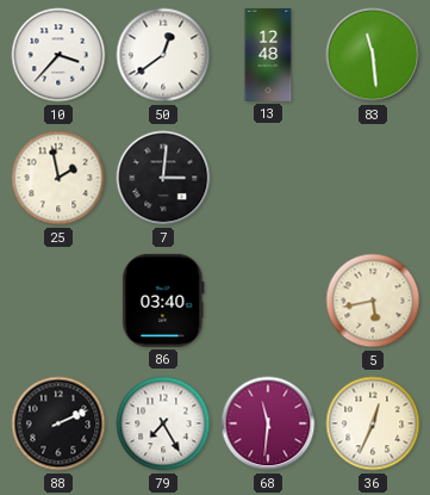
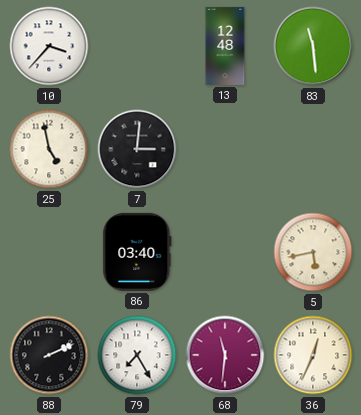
50: 12:39 -> none
25: 1:58 -> 4:58
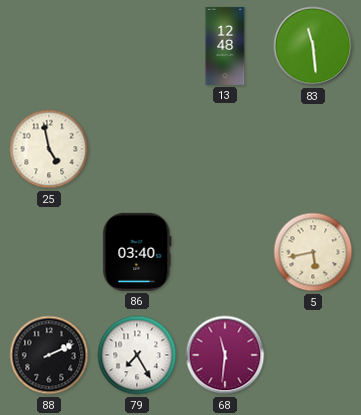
10: 3:37 -> none
7: 3:01 -> none
36: 12:34 -> none
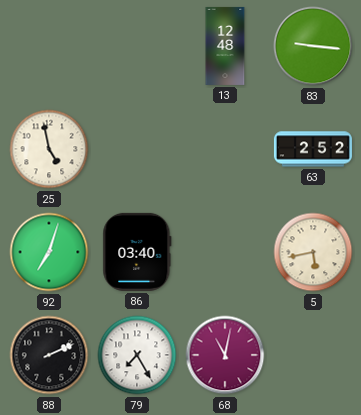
83: 11:29 -> 9:16
63: none -> 2:52
92: none -> 7:03
68: 11:31 -> 11:02
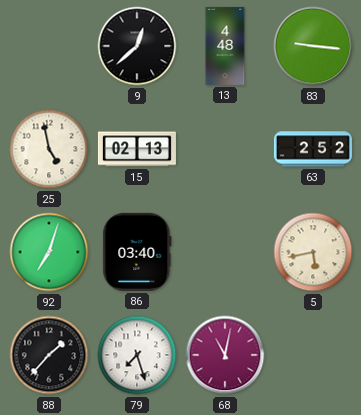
9: none -> 12:38
13: 12:48 -> 4:48
15: none -> 02:13
88: 2:11 -> 1:37
79: 7:25 -> 7:27
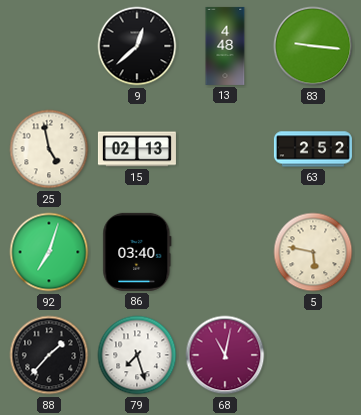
5: 5:43 -> 5:47
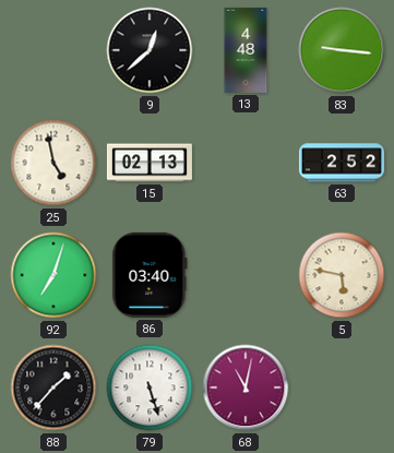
79: 7:27 -> 5:27
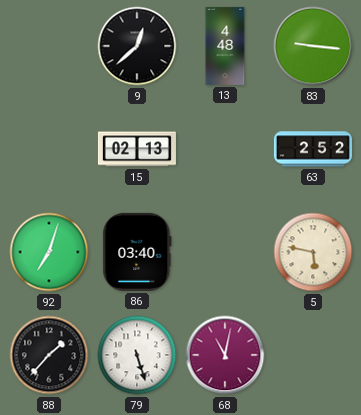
25: 4:58 -> none
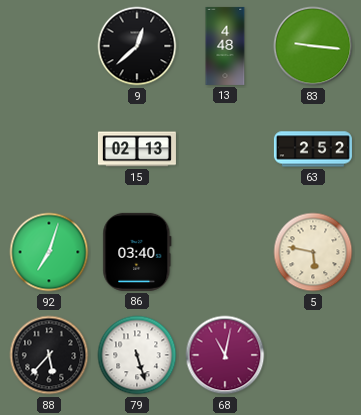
88: 1:37 -> 5:37
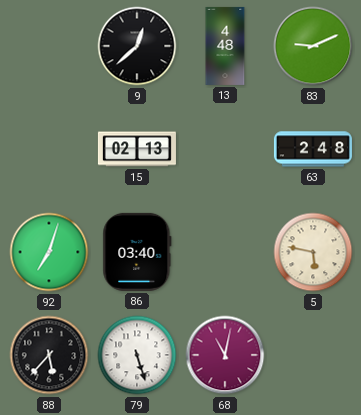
83: 9:16 -> 9:11
63: 2:52 -> 2:48
